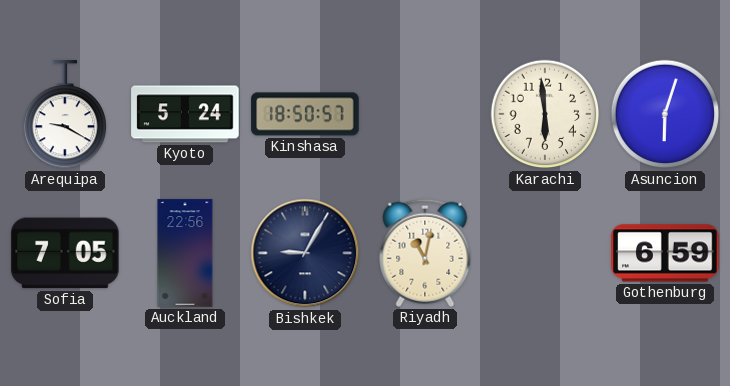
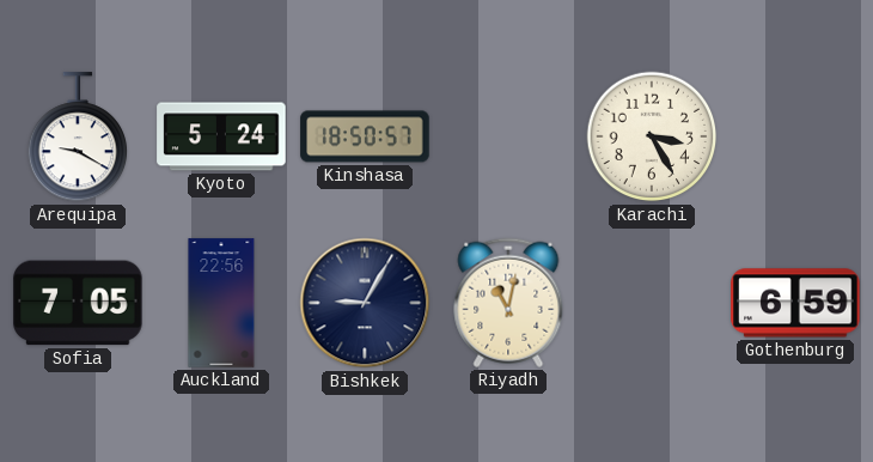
Karachi: 5:59 -> 3:25
Asuncion: 6:03 -> none
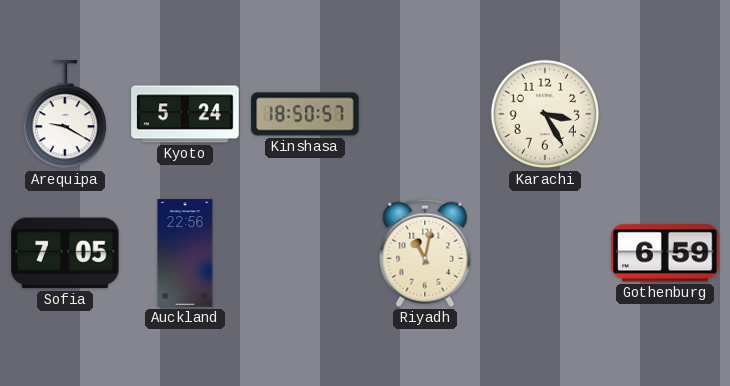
Bishkek: 9:05 -> none
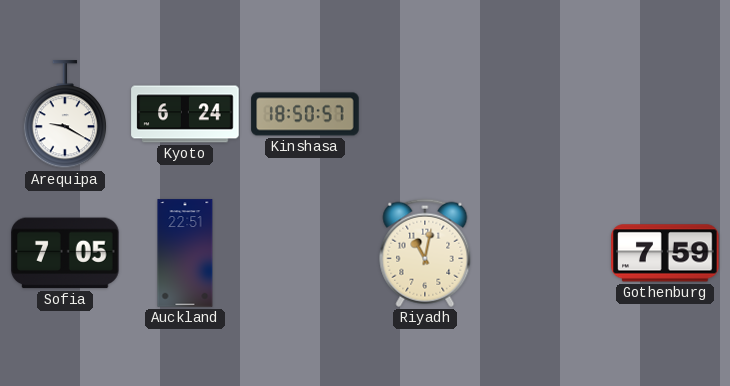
Kyoto: 5:24 -> 6:24
Karachi: 3:25 -> none
Auckland: 22:56 -> 22:51
Gothenburg: 6:59 -> 7:59
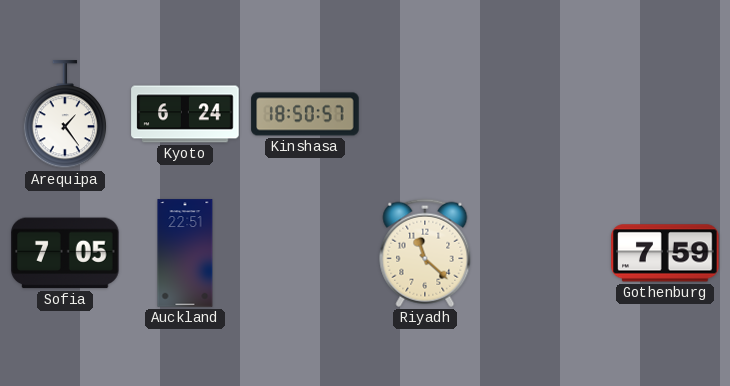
Arequipa: 9:20 -> 1:24
Riyadh: 11:02 -> 11:22
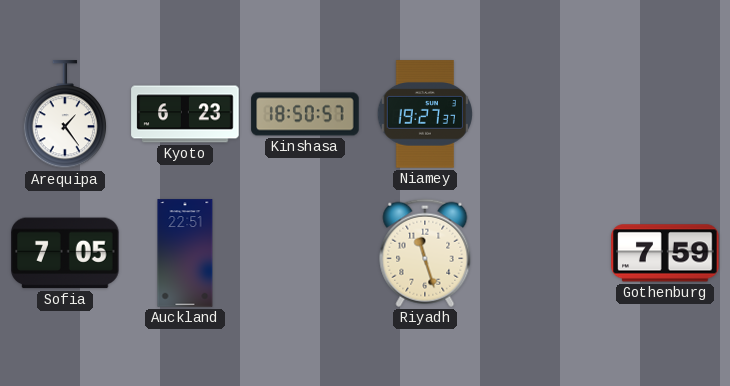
Kyoto: 6:24 -> 6:23
Niamey: none -> 19:27
Riyadh: 11:22 -> 11:27
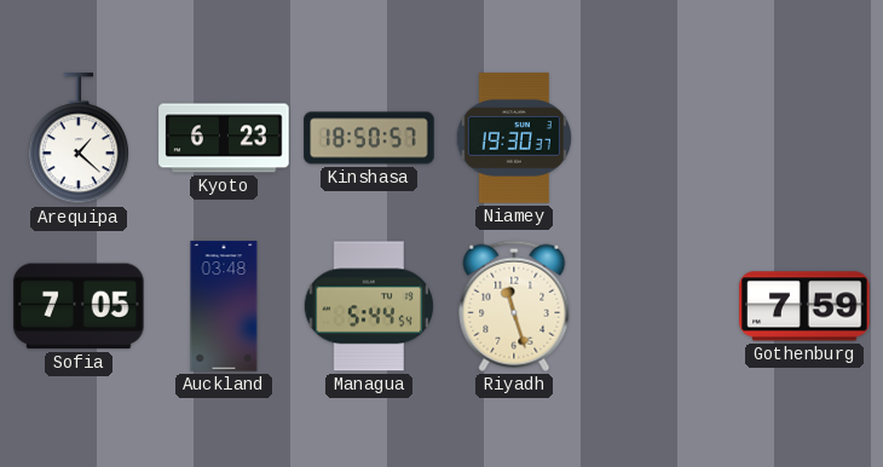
Arequipa: 1:24 -> 1:22
Niamey: 19:27 -> 19:30
Auckland: 22:51 -> 03:48
Managua: none -> 5:44
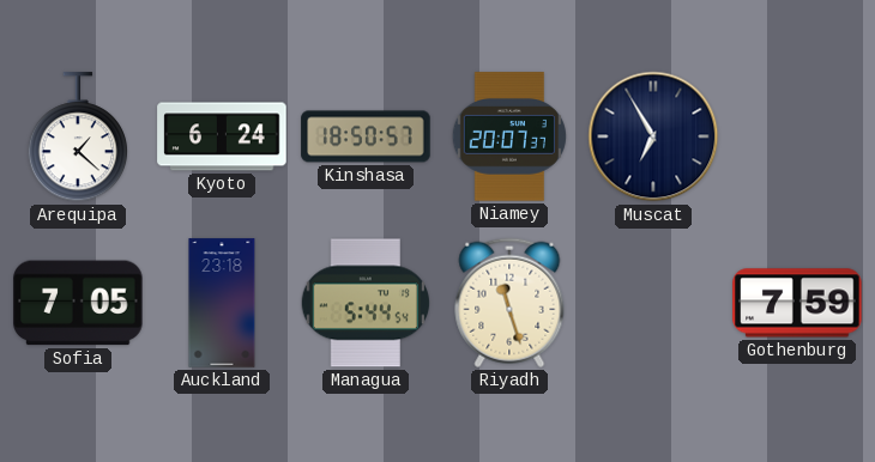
Kyoto: 6:23 -> 6:24
Niamey: 19:30 -> 20:07
Muscat: none -> 6:55
Auckland: 03:48 -> 23:18
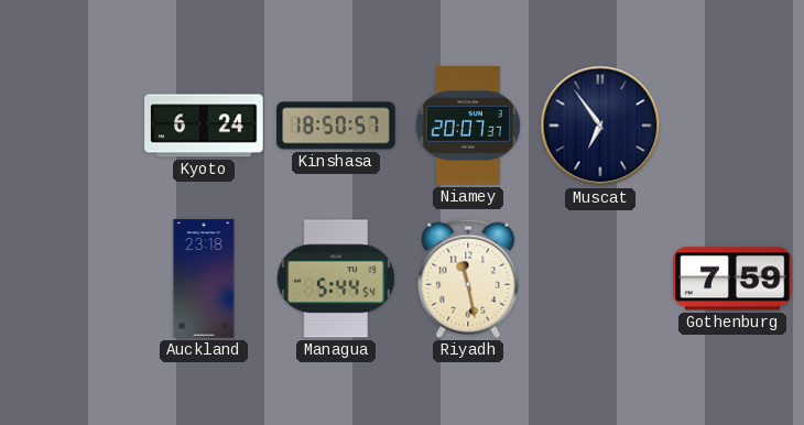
Arequipa: 1:22 -> none
Muscat: 6:55 -> 6:54
Sofia: 7:05 -> none
Riyadh: 11:27 -> 11:28
